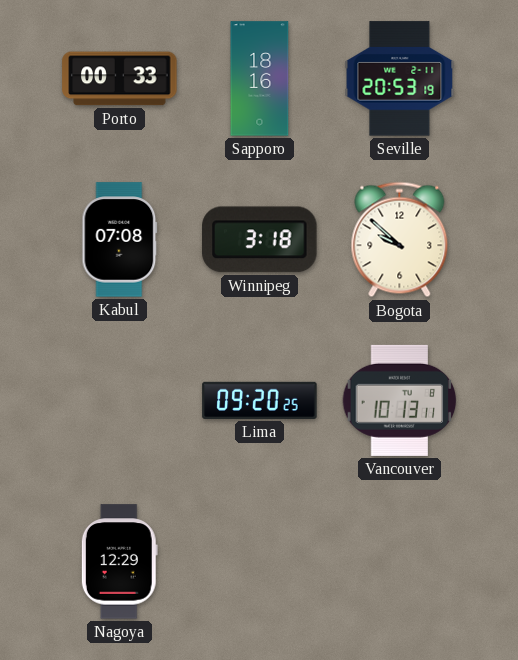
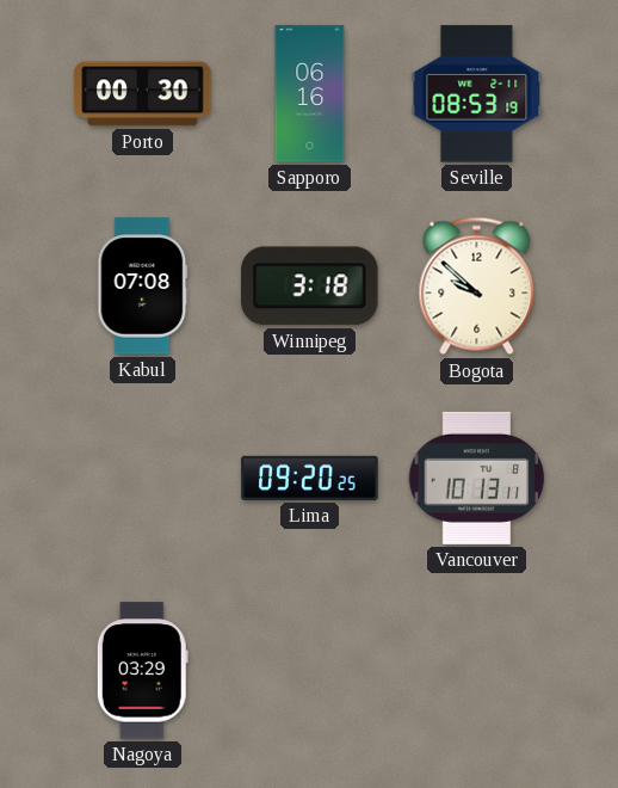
Porto: 00:33 -> 00:30
Sapporo: 18:16 -> 06:16
Seville: 20:53 -> 08:53
Nagoya: 12:29 -> 03:29
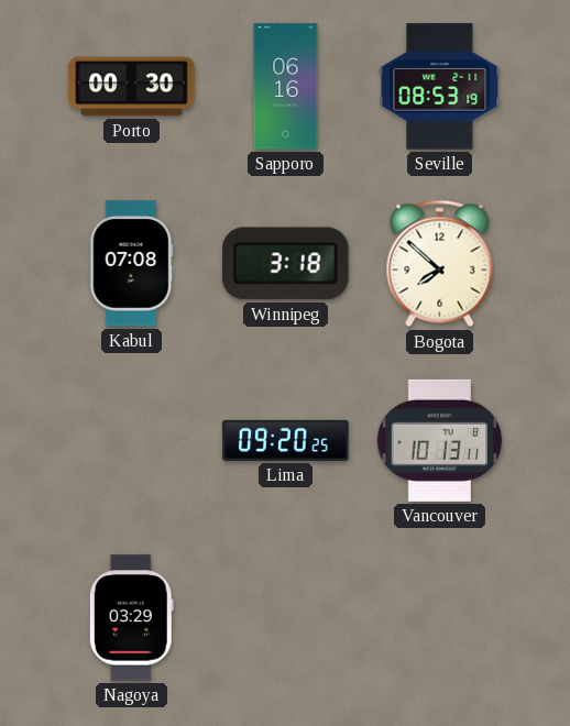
Bogota: 9:52 -> 7:52
